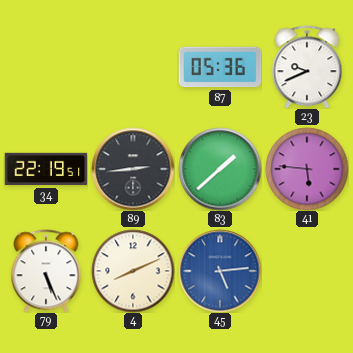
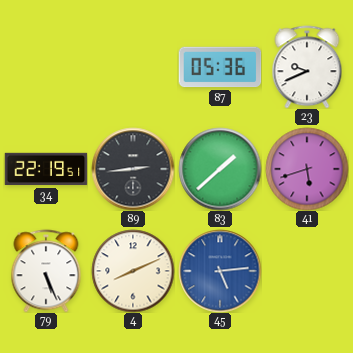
41: 5:46 -> 5:42
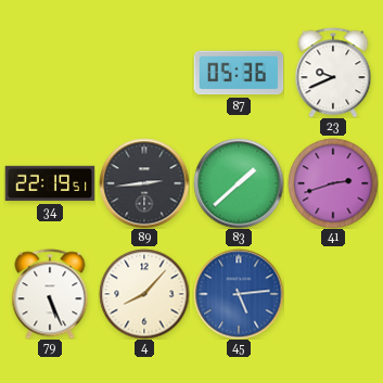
41: 5:42 -> 2:42
4: 8:11 -> 8:07
